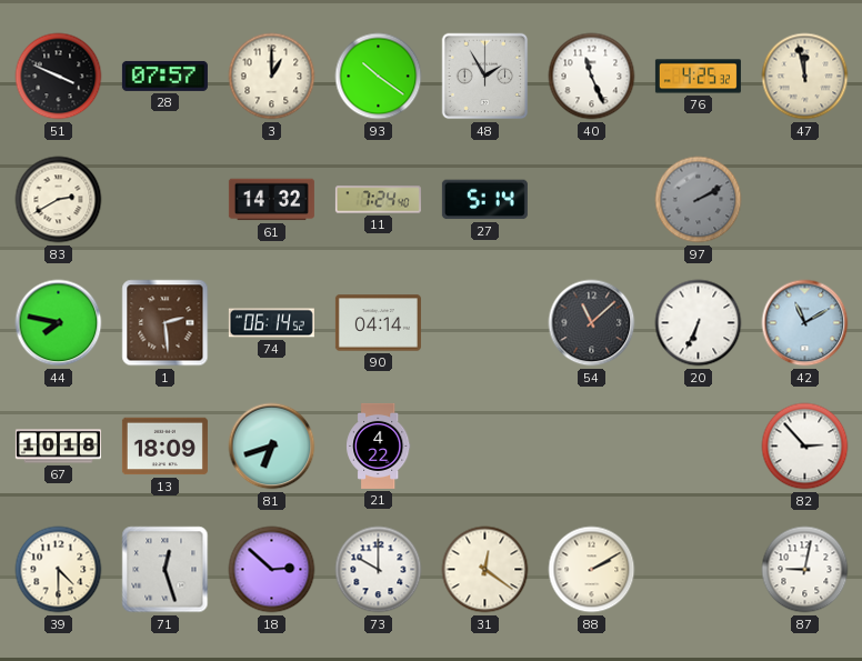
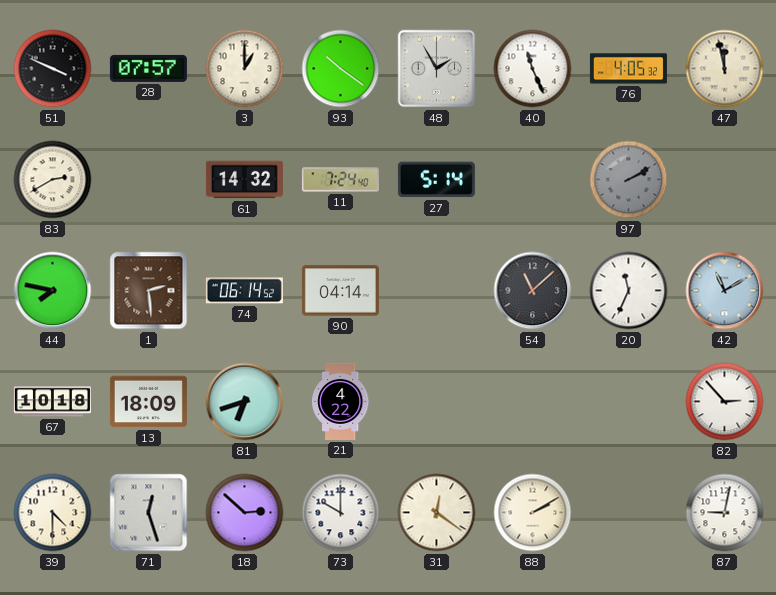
76: 4:25 -> 4:05
20: 6:34 -> 11:34
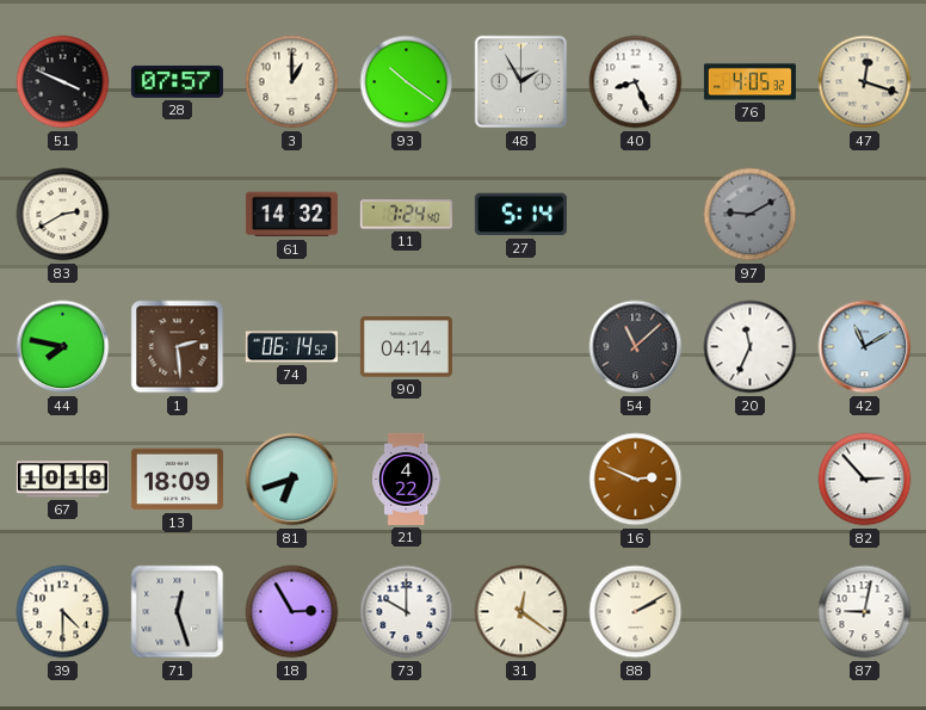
40: 11:26 -> 8:26
47: 11:58 -> 12:18
97: 2:10 -> 9:10
16: none -> 2:49
18: 2:52 -> 2:55
